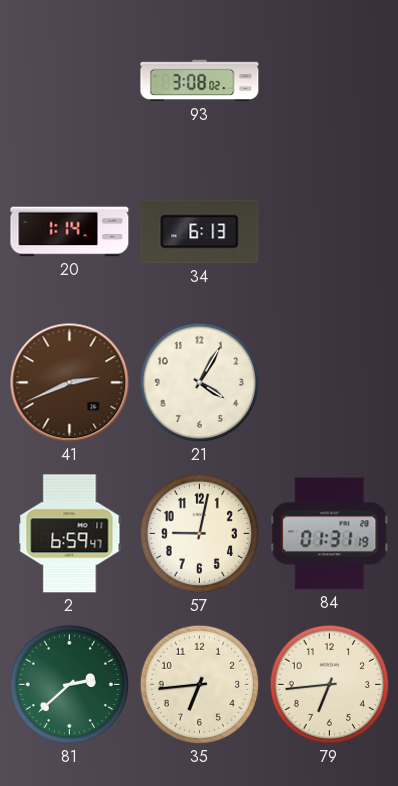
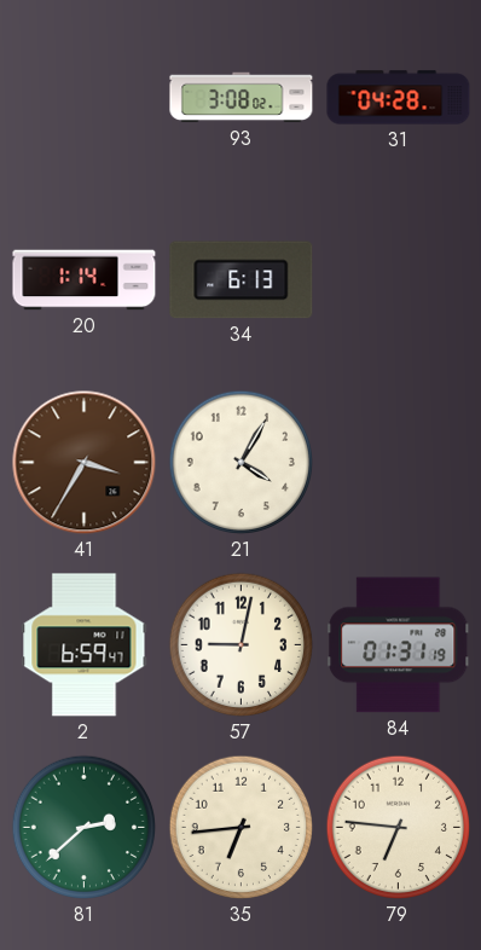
31: none -> 04:28
41: 2:41 -> 3:35
79: 6:44 -> 6:46
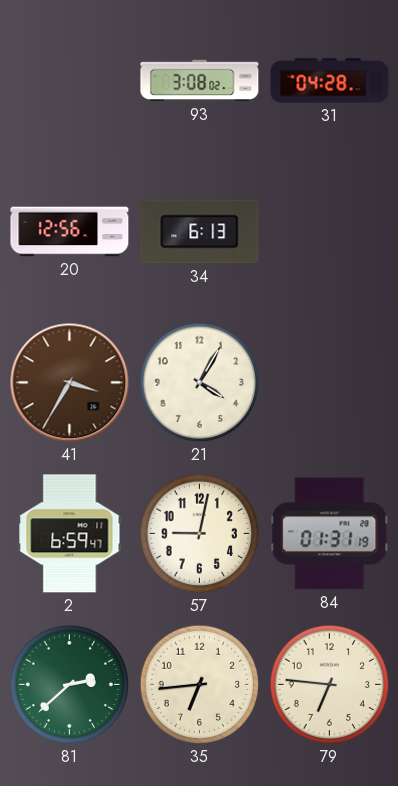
20: 1:14 -> 12:56
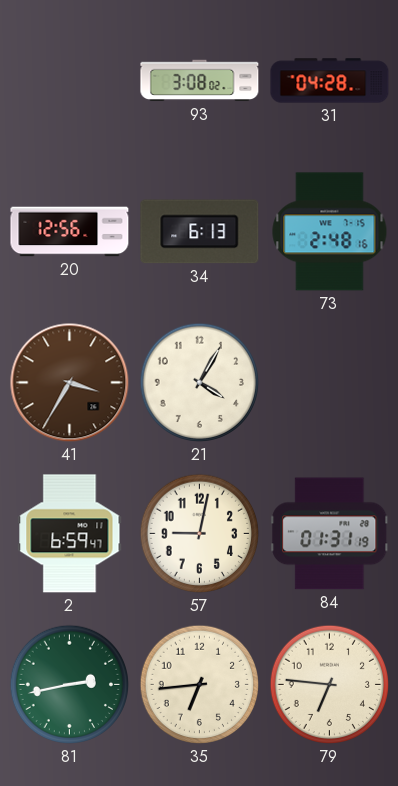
73: none -> 2:48
81: 2:38 -> 2:43
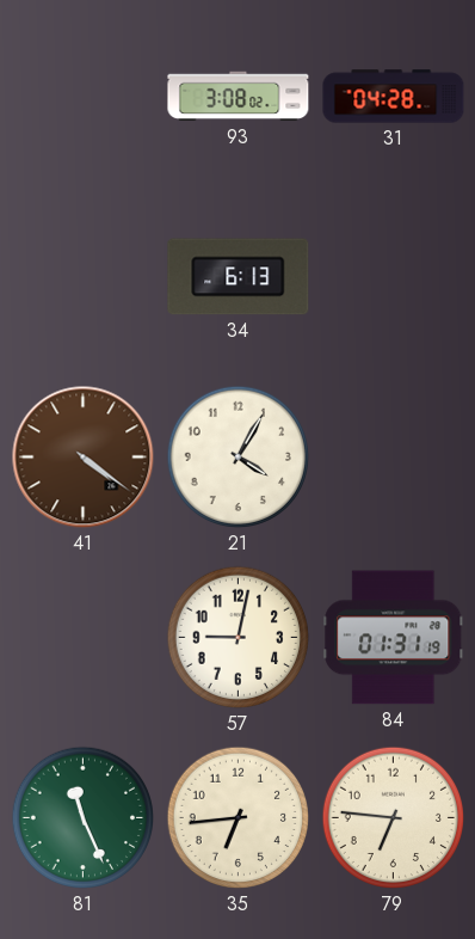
20: 12:56 -> none
73: 2:48 -> none
41: 3:35 -> 4:21
2: 6:59 -> none
81: 2:43 -> 11:26
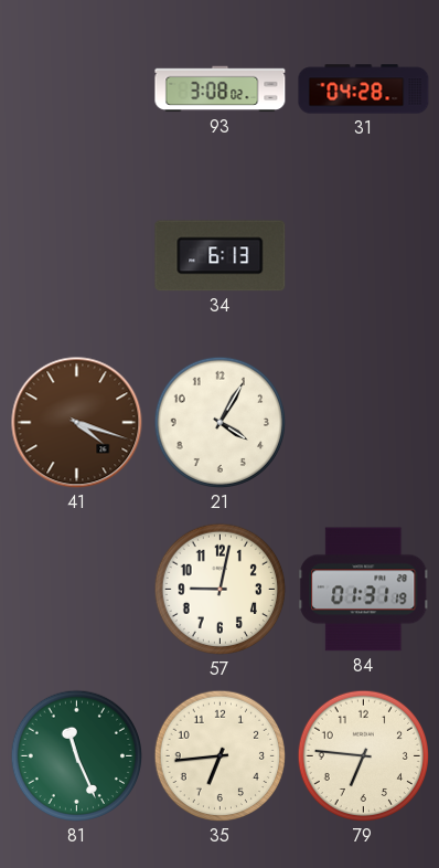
41: 4:21 -> 4:18
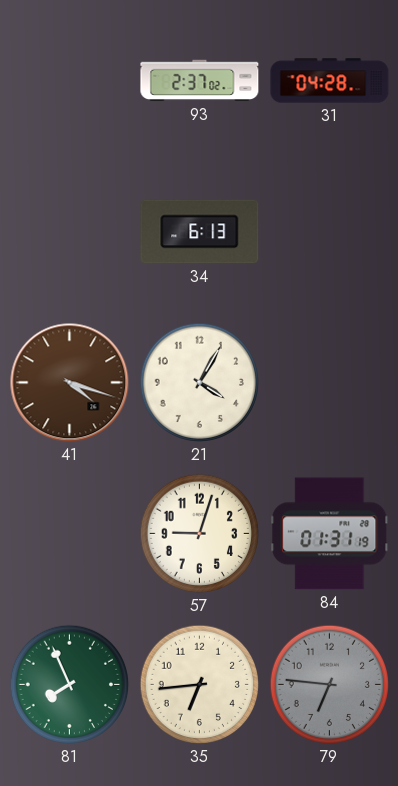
93: 3:08 -> 2:37
57: 9:02 -> 9:03
81: 11:26 -> 7:56
79 dial: cream -> grey
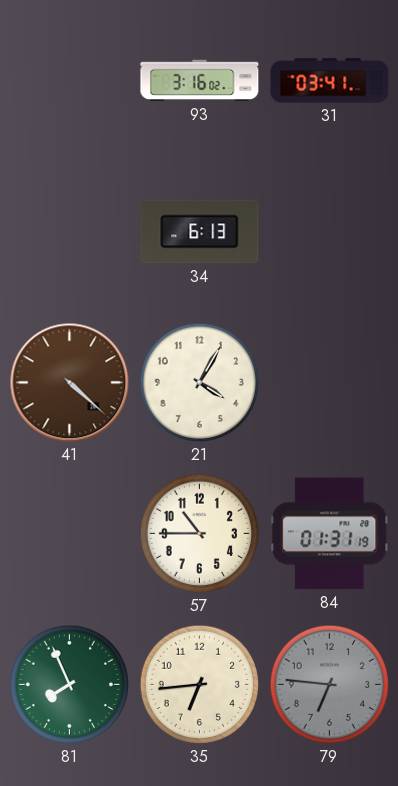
93: 2:37 -> 3:16
31: 04:28 -> 03:41
41: 4:18 -> 4:22
57: 9:03 -> 10:45
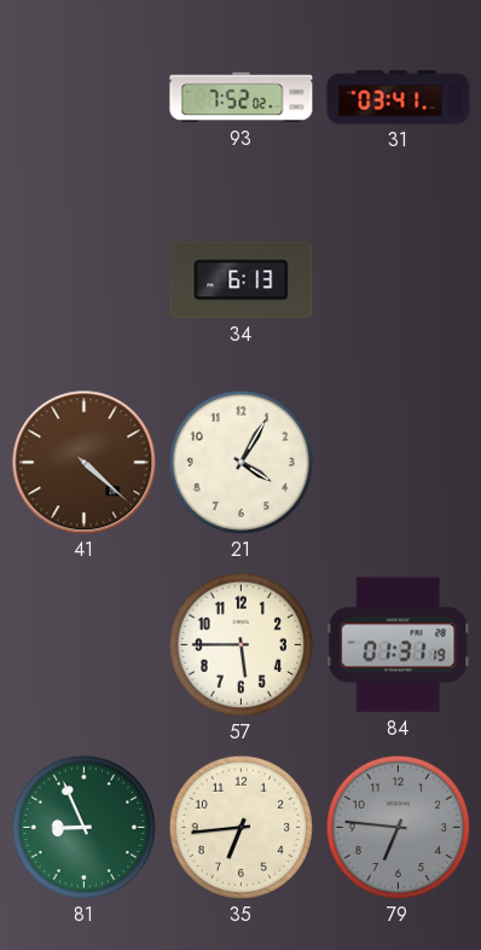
93: 3:16 -> 7:52
57: 10:45 -> 5:45
81: 7:56 -> 8:56
